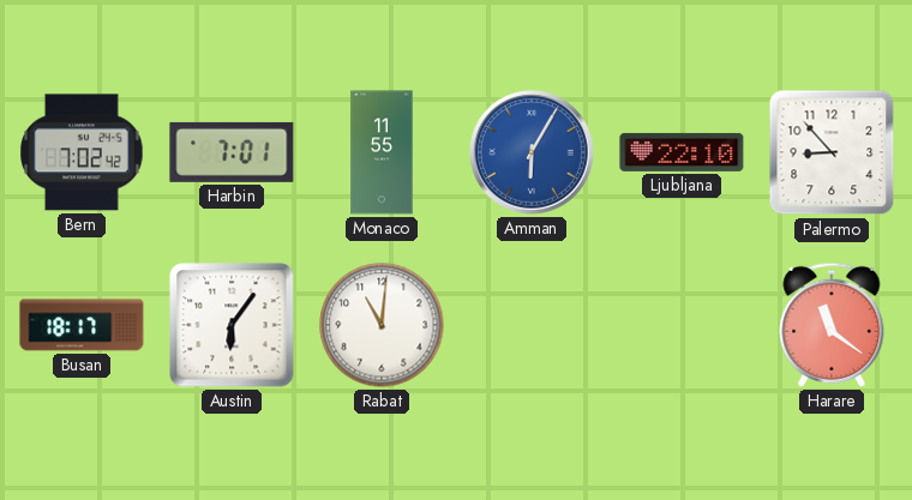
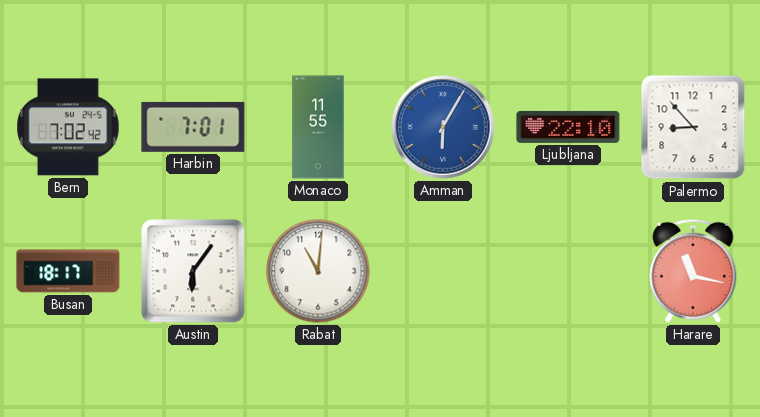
Harare: 11:21 -> 11:17
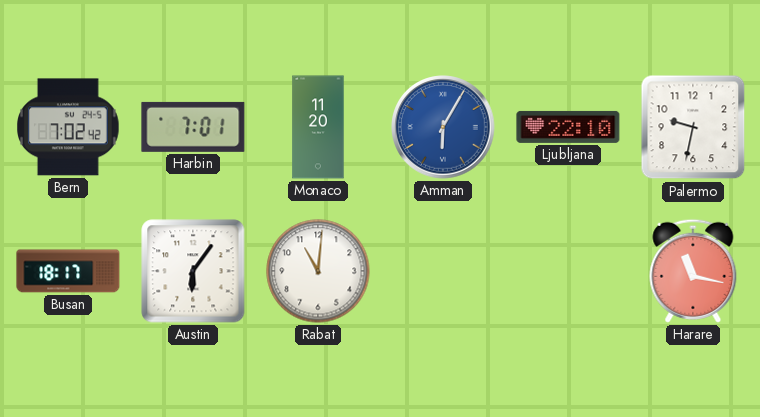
Monaco: 11:55 -> 11:20
Palermo: 8:53 -> 9:32
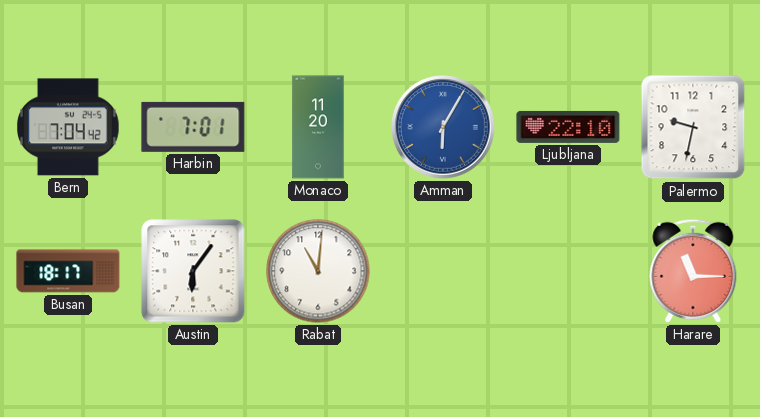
Bern: 7:02 -> 7:04
Harare: 11:17 -> 11:15
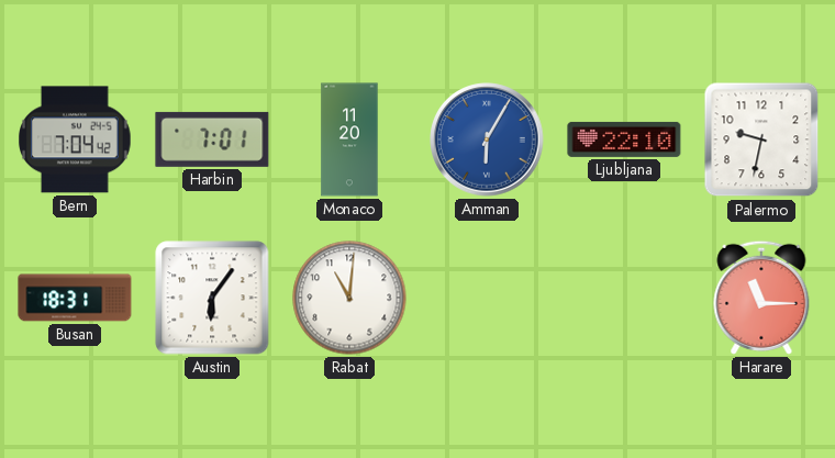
Busan: 18:17 -> 18:31
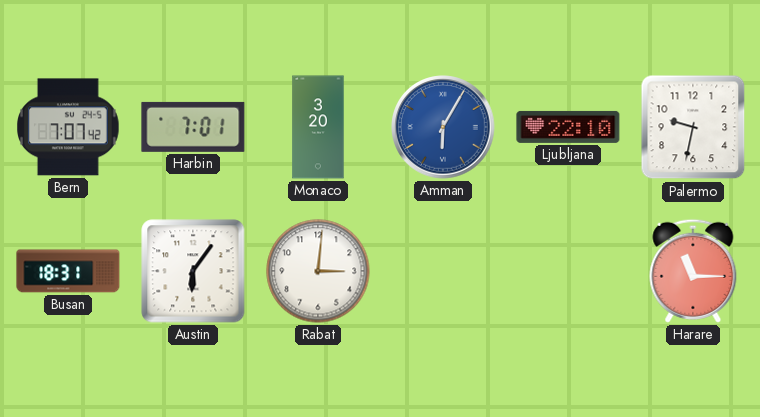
Bern: 7:04 -> 7:07
Monaco: 11:20 -> 3:20
Rabat: 11:01 -> 3:01
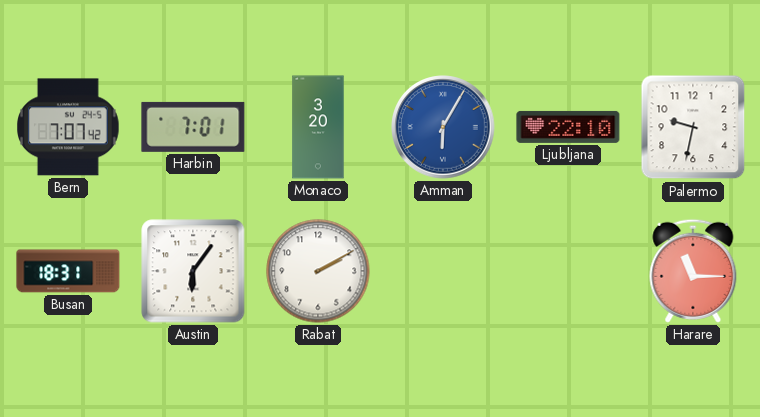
Rabat: 3:01 -> 2:10
